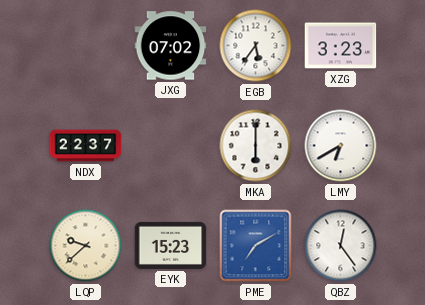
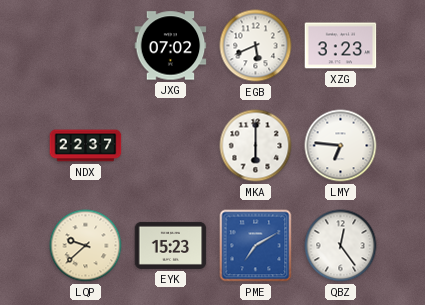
EGB: 5:36 -> 5:41
LMY: 6:40 -> 6:46
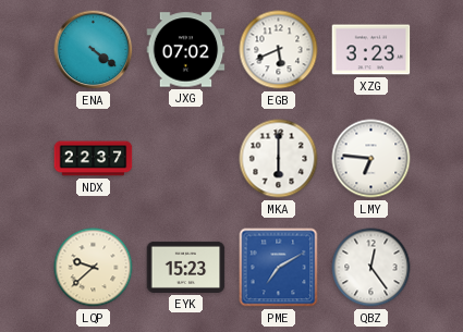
ENA: none -> 4:21
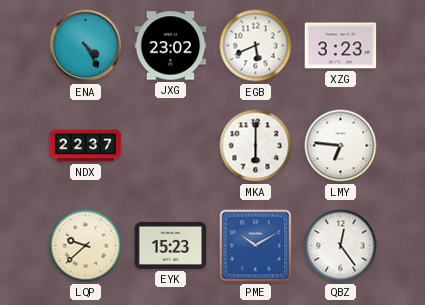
ENA: 4:21 -> 4:25
JXG: 07:02 -> 23:02
PME: 7:10 -> 10:10
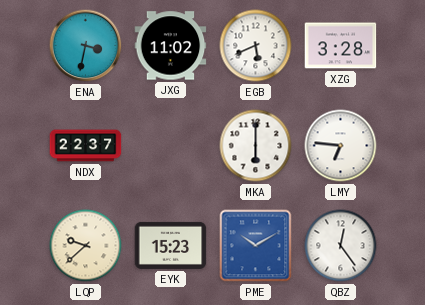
ENA: 4:25 -> 3:32
JXG: 23:02 -> 11:02
XZG: 3:23 -> 3:28
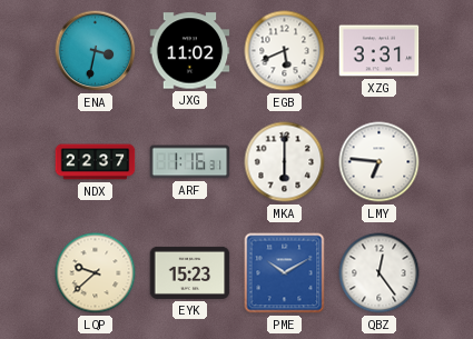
XZG: 3:28 -> 3:31
ARF: none -> 1:16
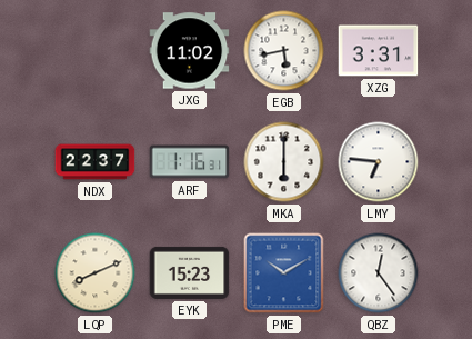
ENA: 3:32 -> none
EGB: 5:41 -> 5:43
LQP: 9:38 -> 8:11
